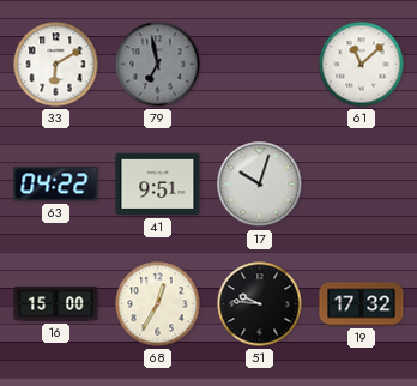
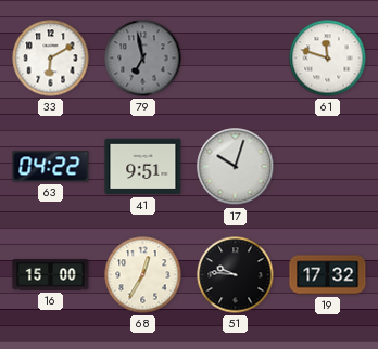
61: 11:08 -> 11:48
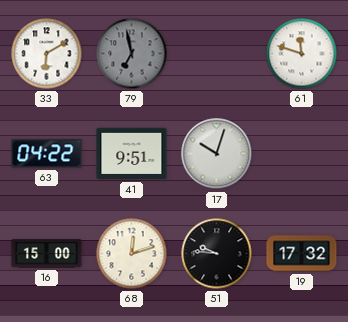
68: 12:35 -> 12:12
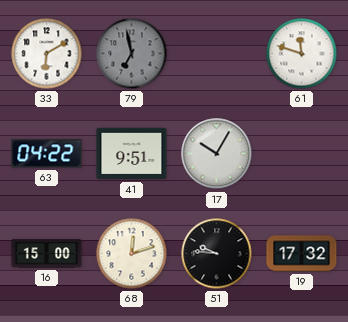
17: 10:03 -> 10:05
